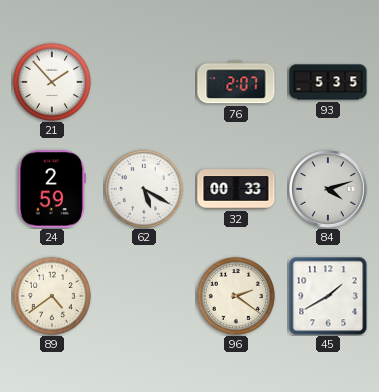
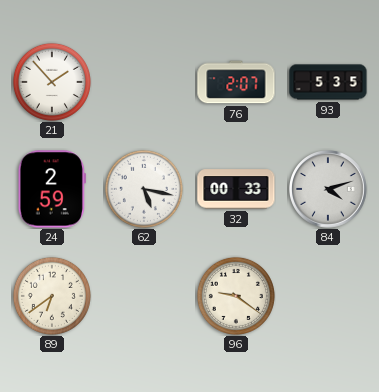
62: 5:20 -> 5:17
89: 4:39 -> 6:39
96: 2:21 -> 9:21
45: 1:40 -> none
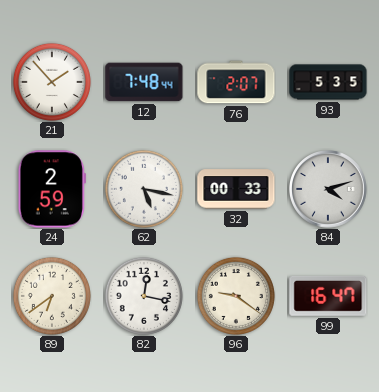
12: none -> 7:48
82: none -> 12:17
99: none -> 16:47
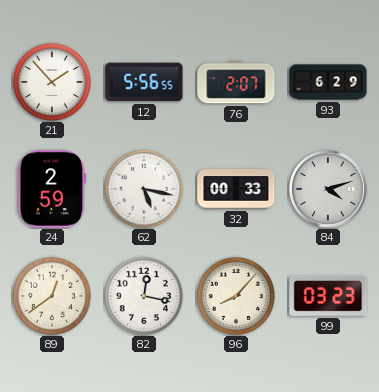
12: 7:48 -> 5:56
93: 5:35 -> 6:29
89: 6:39 -> 12:39
96: 9:21 -> 8:07
99: 16:47 -> 03:23
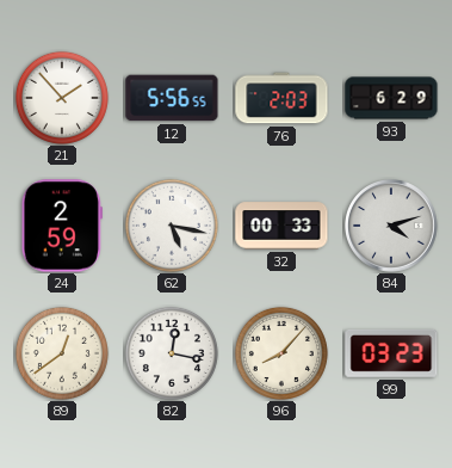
76: 2:07 -> 2:03
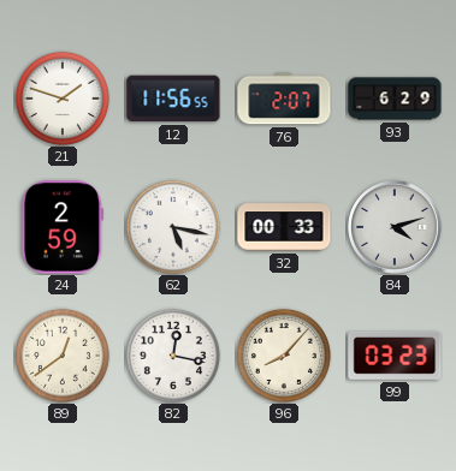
21: 1:53 -> 1:48
12: 5:56 -> 11:56
76: 2:03 -> 2:07
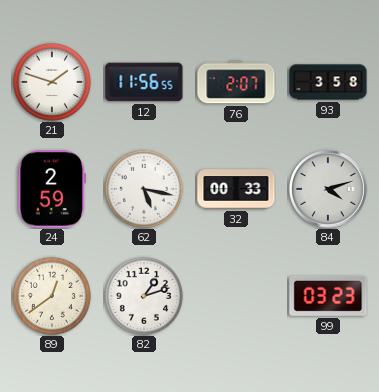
93: 6:29 -> 3:58
82: 12:17 -> 1:12
96: 8:07 -> none
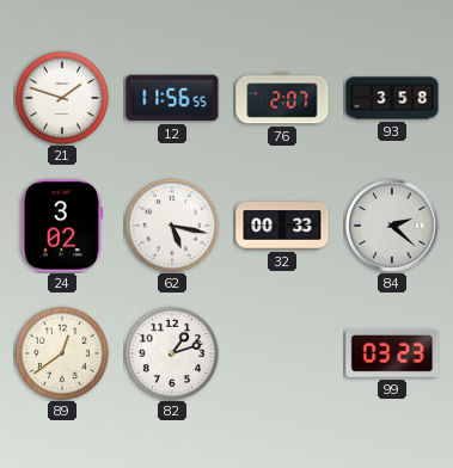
24: 2:59 -> 3:02
84: 4:12 -> 2:22
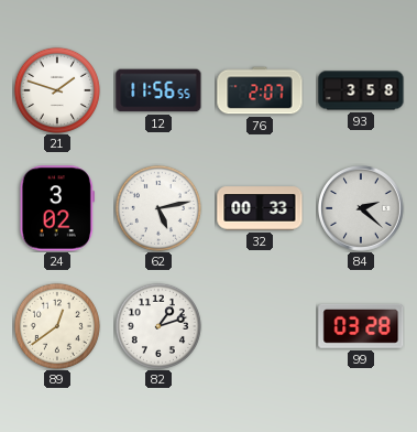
62: 5:17 -> 5:13
99: 03:23 -> 03:28
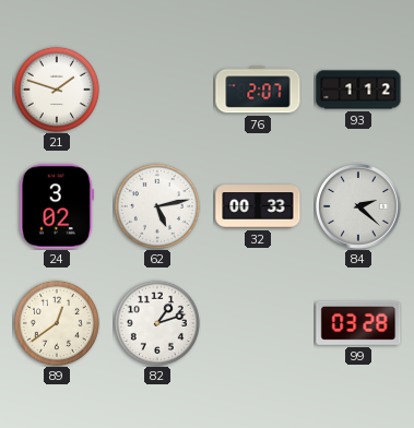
12: 11:56 -> none
93: 3:58 -> 1:12
